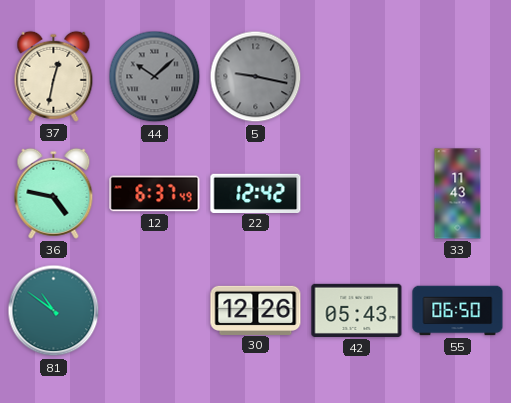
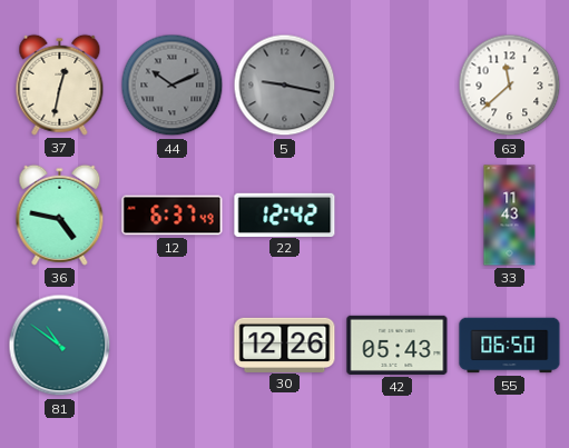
44: 10:08 -> 10:11
63: none -> 11:38
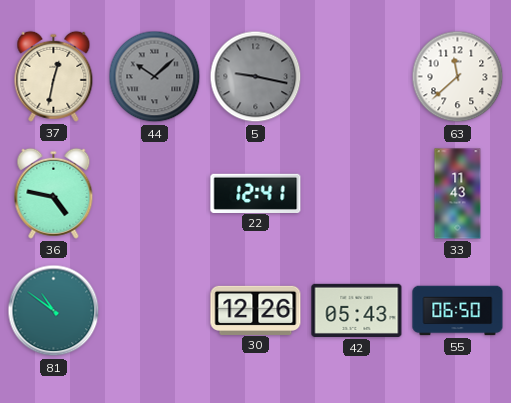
44: 10:11 -> 10:08
12: 6:37 -> none
22: 12:42 -> 12:41
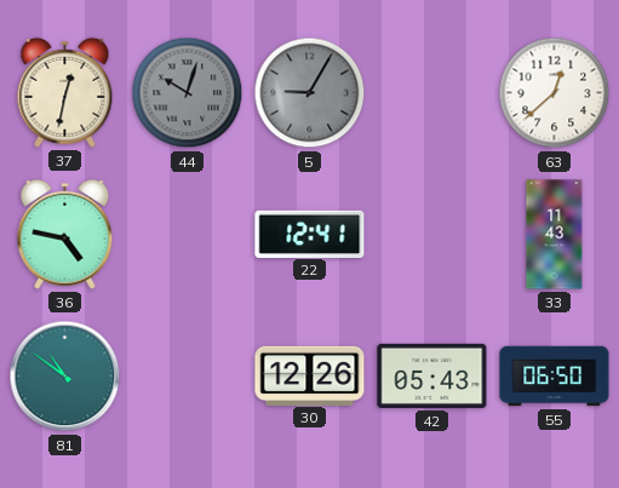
44: 10:08 -> 10:03
5: 9:17 -> 9:05
63: 11:38 -> 12:38
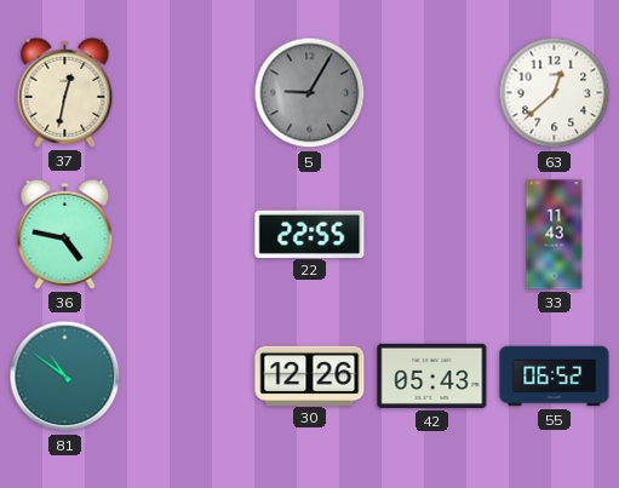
44: 10:03 -> none
22: 12:41 -> 22:55
55: 06:50 -> 06:52
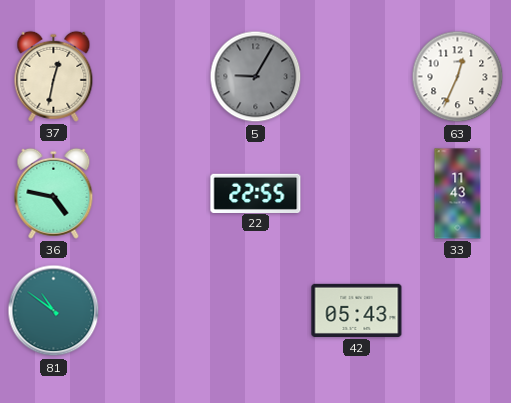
63: 12:38 -> 12:34
30: 12:26 -> none
55: 06:52 -> none
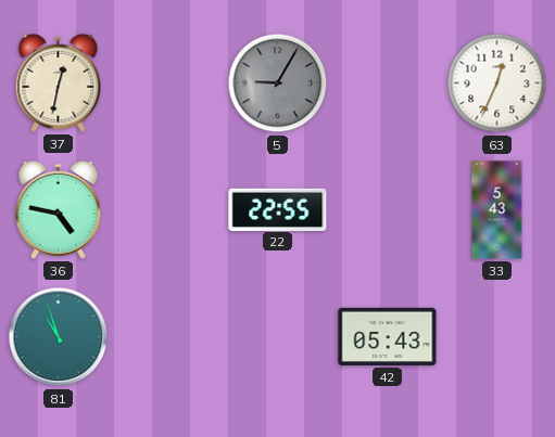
33: 11:43 -> 5:43
81: 10:51 -> 10:57
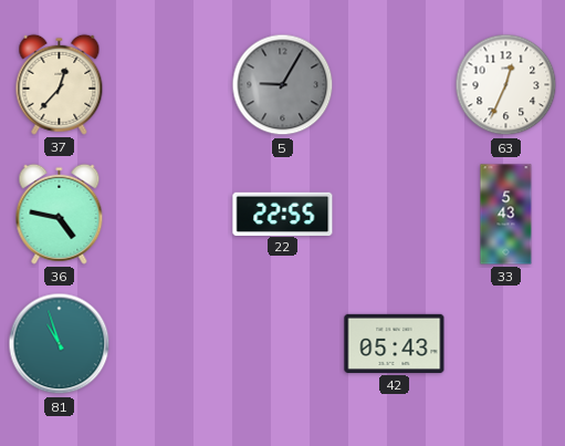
37: 12:32 -> 12:37
